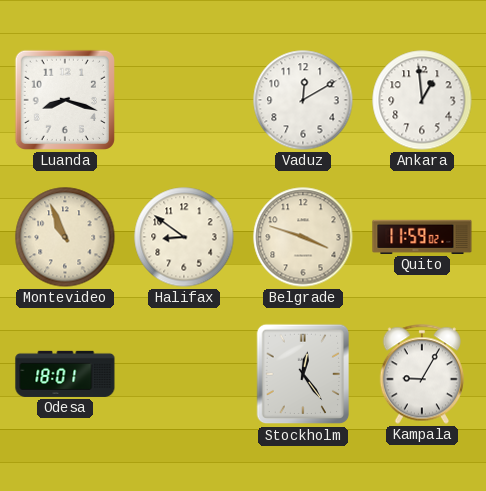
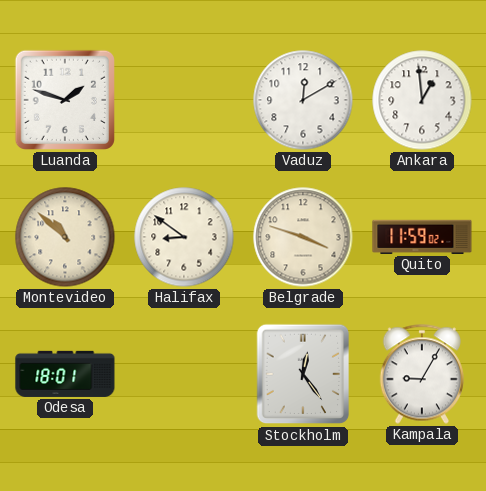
Luanda: 8:18 -> 1:48
Montevideo: 10:56 -> 10:52
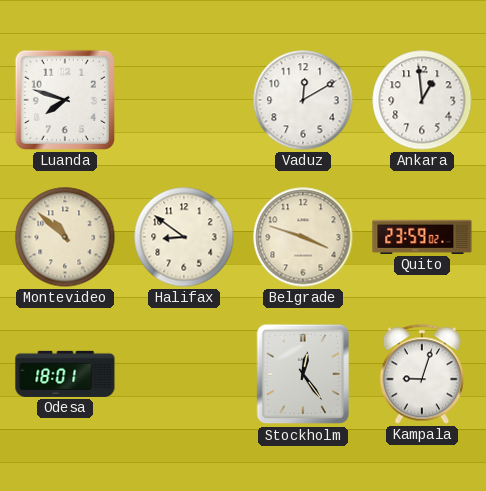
Luanda: 1:48 -> 7:48
Quito: 11:59 -> 23:59
Kampala: 9:05 -> 9:03
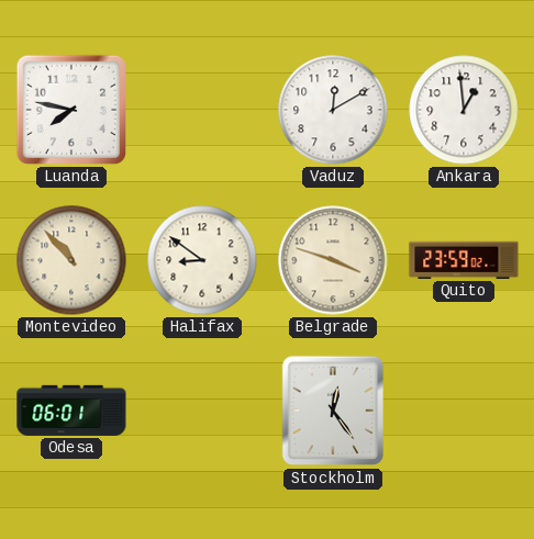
Luanda: 7:48 -> 7:47
Montevideo: 10:52 -> 10:53
Odesa: 18:01 -> 06:01
Kampala: 9:03 -> none
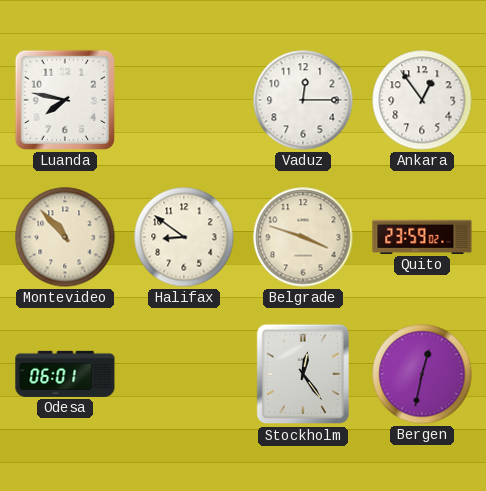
Vaduz: 12:10 -> 12:15
Ankara: 12:59 -> 12:54
Bergen: none -> 12:32
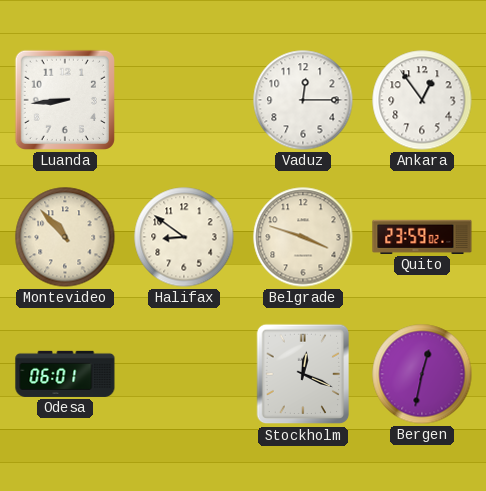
Luanda: 7:47 -> 8:44
Stockholm: 12:24 -> 12:19
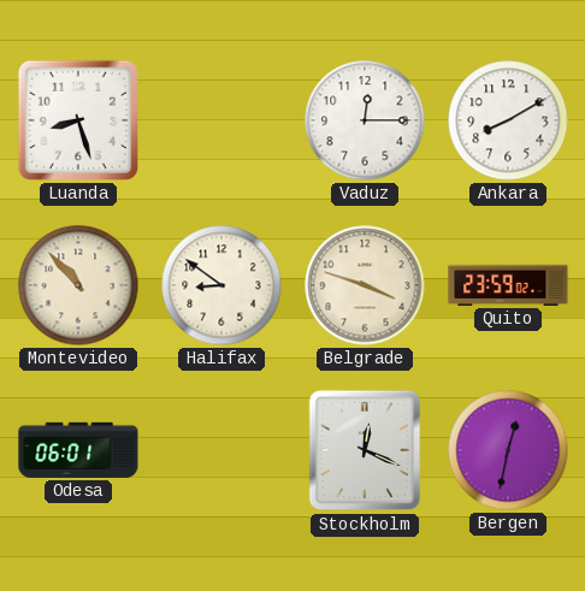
Luanda: 8:44 -> 8:27
Ankara: 12:54 -> 8:10
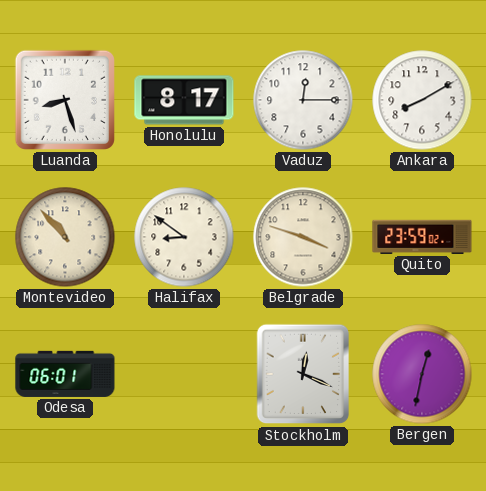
Honolulu: none -> 8:17
